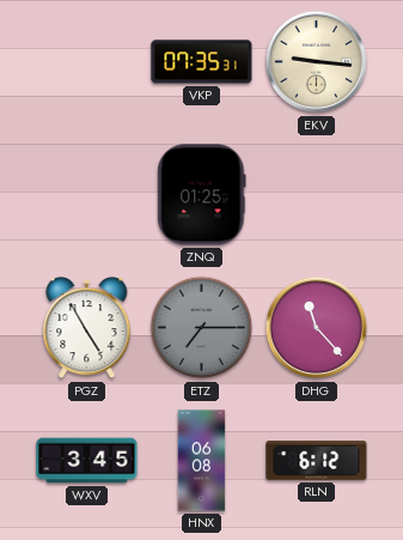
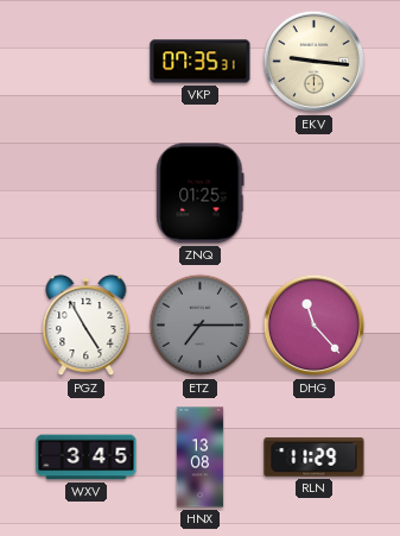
HNX: 06:08 -> 13:08
RLN: 6:12 -> 11:29
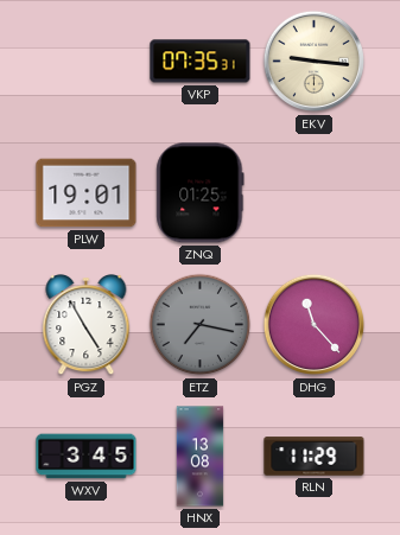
PLW: none -> 19:01
ETZ: 7:15 -> 7:17
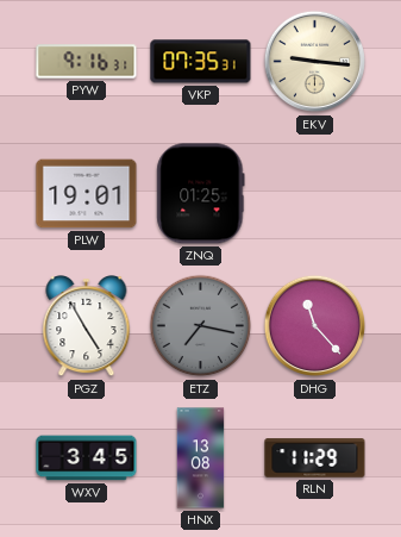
PYW: none -> 9:16
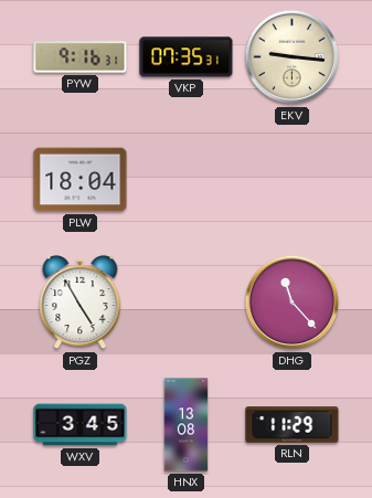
PLW: 19:01 -> 18:04
ZNQ: 01:25 -> none
ETZ: 7:17 -> none
